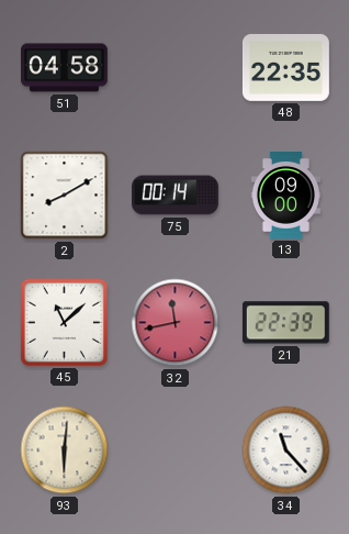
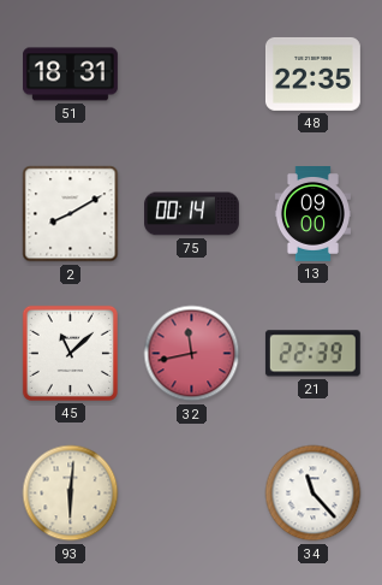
51: 04:58 -> 18:31
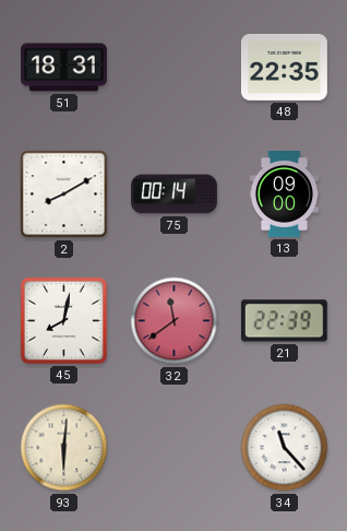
45: 11:08 -> 8:02
32: 11:43 -> 11:39
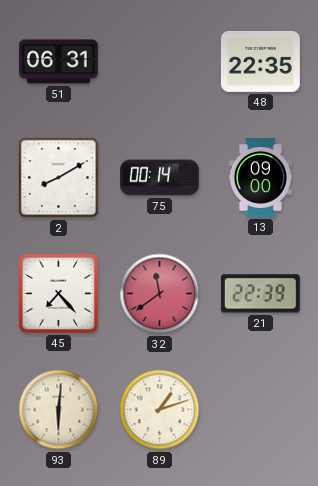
51: 18:31 -> 06:31
45: 8:02 -> 7:23
89: none -> 1:12
34: 11:23 -> none
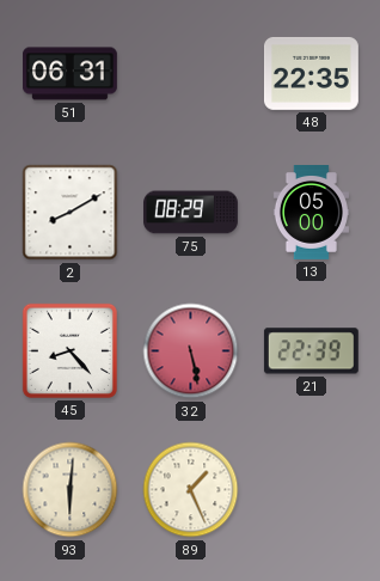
75: 00:14 -> 08:29
13: 09:00 -> 05:00
45: 7:23 -> 8:23
32: 11:39 -> 5:28
89: 1:12 -> 1:26
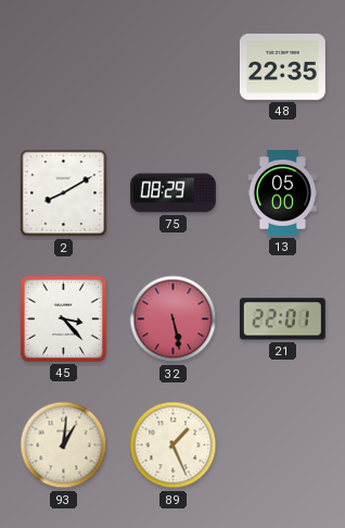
51: 06:31 -> none
45: 8:23 -> 3:23
21: 22:39 -> 22:01
93: 6:01 -> 1:01
